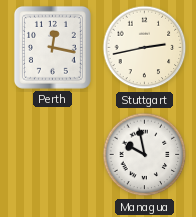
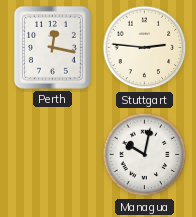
Stuttgart: 2:43 -> 2:46
Managua: 9:58 -> 10:02
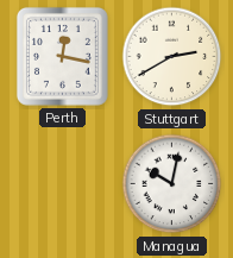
Stuttgart: 2:46 -> 2:40
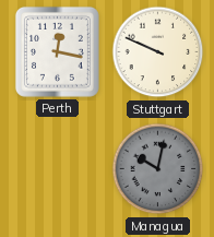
Stuttgart: 2:40 -> 9:49
Managua dial: white -> grey
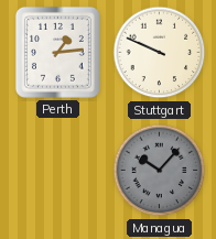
Perth: 12:17 -> 1:14
Managua: 10:02 -> 10:07
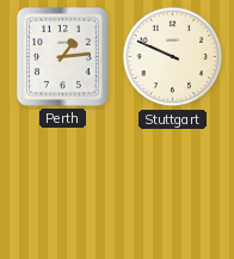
Managua: 10:07 -> none
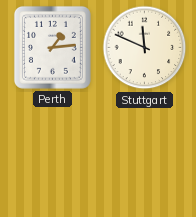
Stuttgart: 9:49 -> 11:49
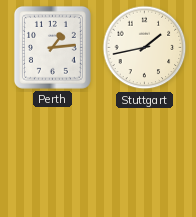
Stuttgart: 11:49 -> 1:43
